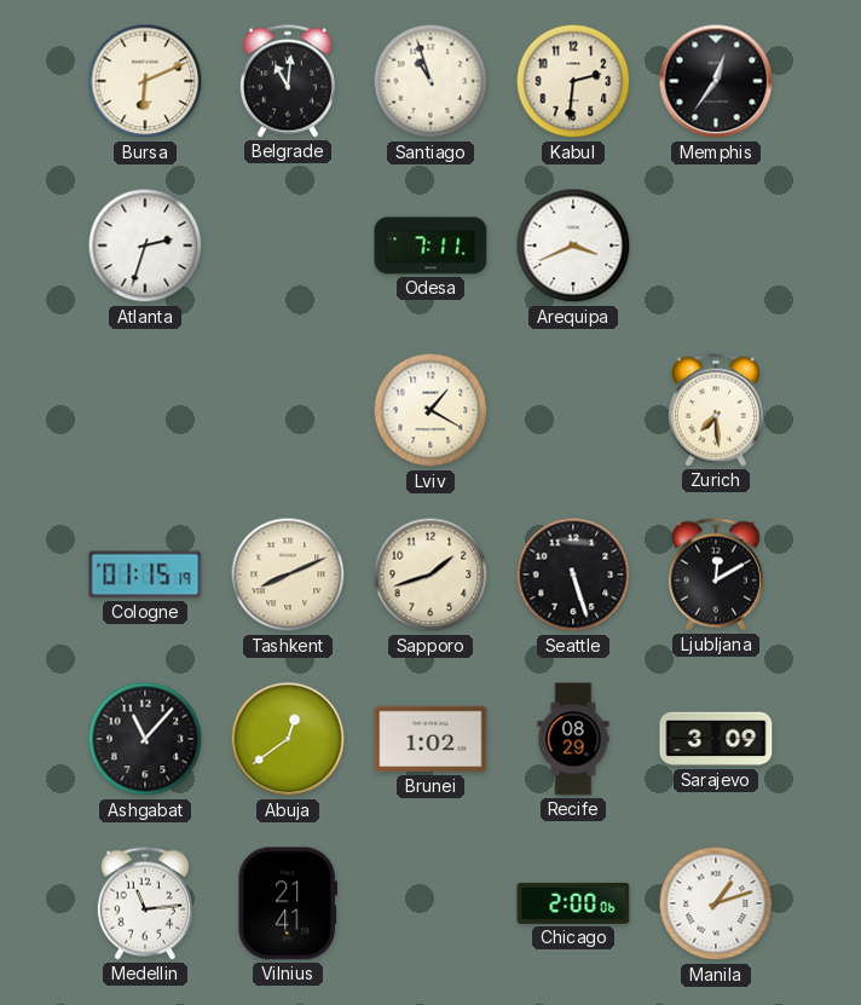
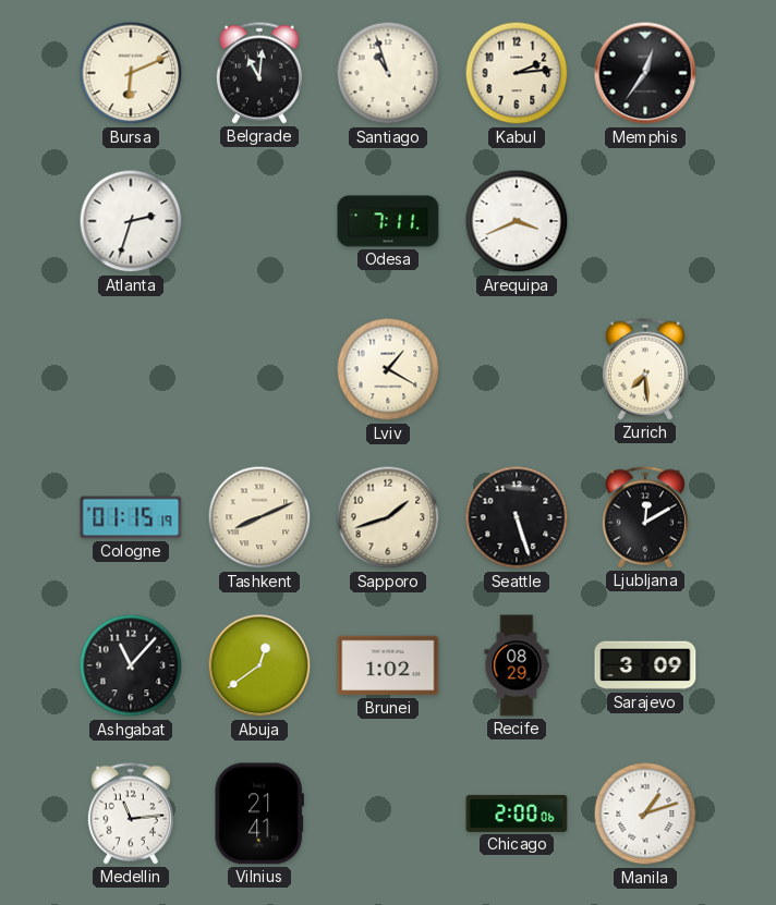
Kabul: 2:31 -> 2:14
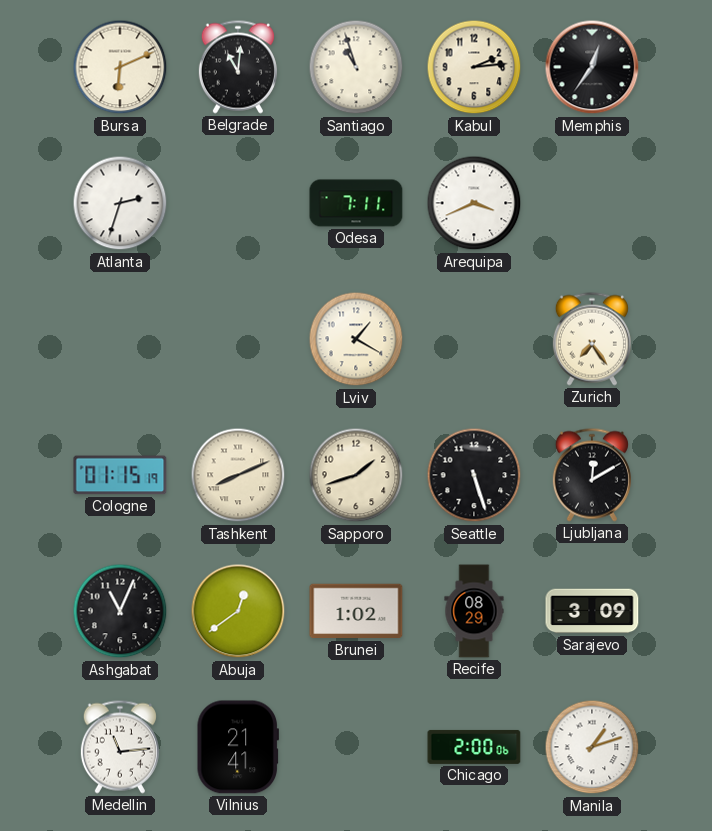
Zurich: 7:29 -> 7:24
Ashgabat: 11:07 -> 11:04
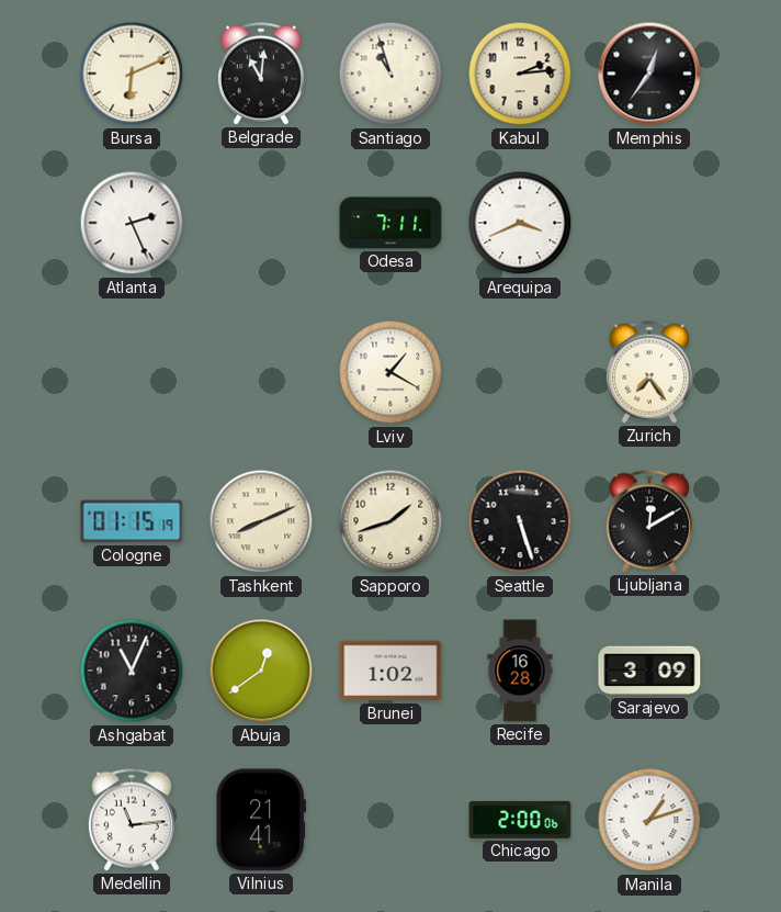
Atlanta: 2:33 -> 2:26
Recife: 08:29 -> 16:28
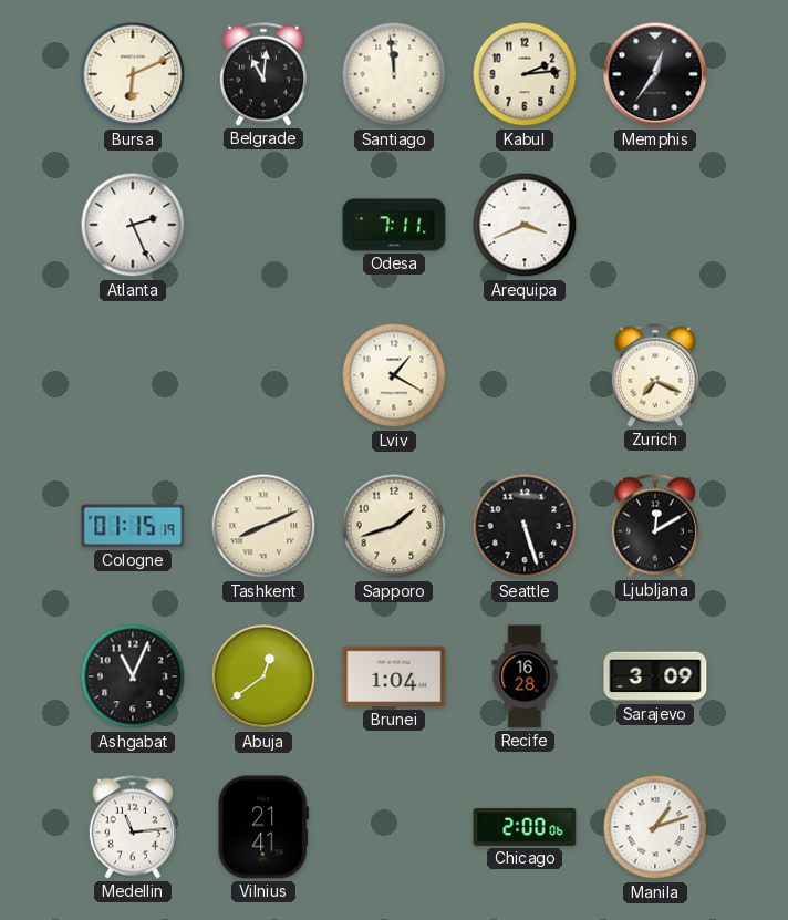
Santiago: 10:57 -> 11:59
Zurich: 7:24 -> 7:19
Brunei: 1:02 -> 1:04
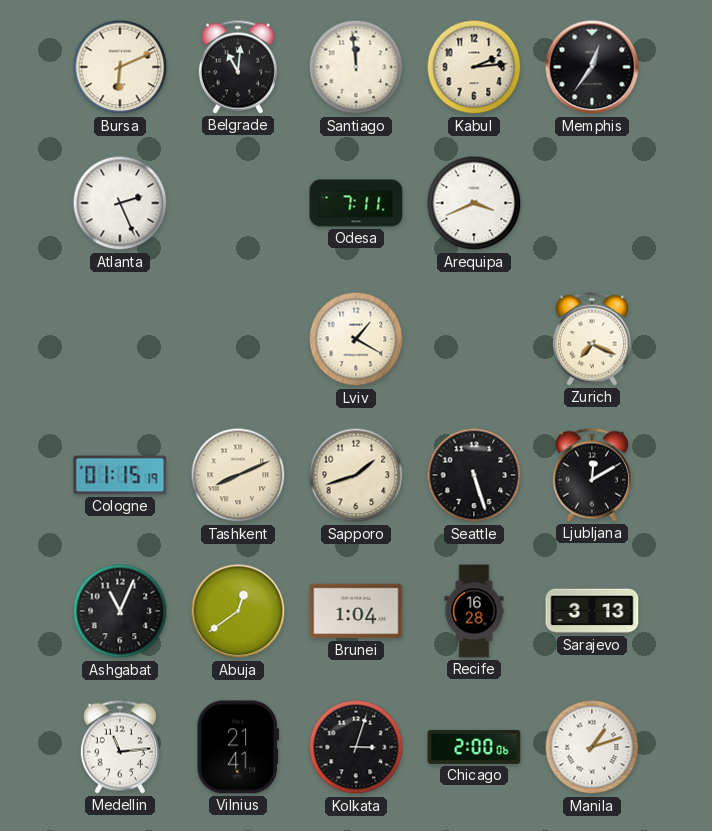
Sarajevo: 3:09 -> 3:13
Kolkata: none -> 3:03
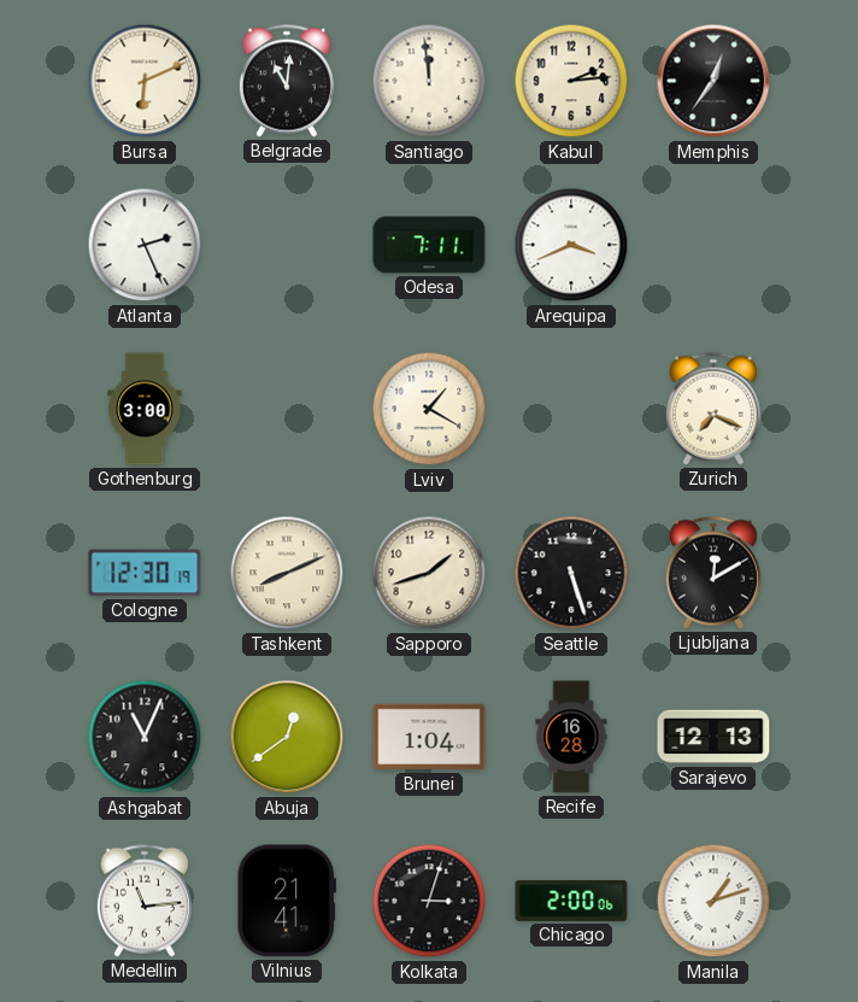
Gothenburg: none -> 3:00
Cologne: 01:15 -> 12:30
Sarajevo: 3:13 -> 12:13
